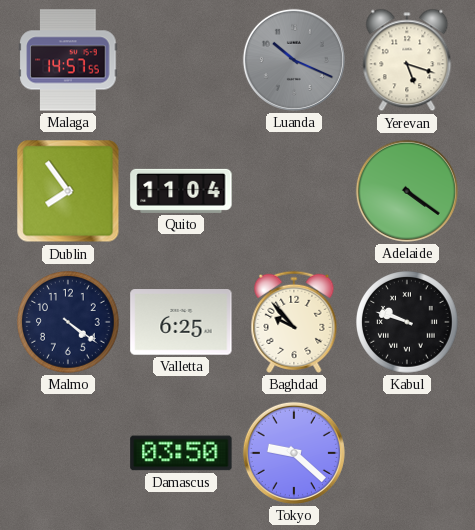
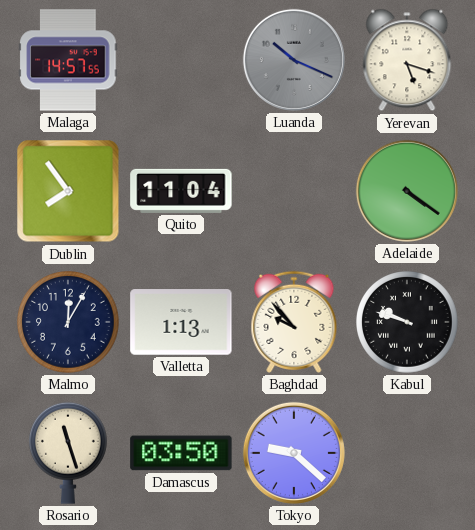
Malmo: 4:21 -> 12:05
Valletta: 6:25 -> 1:13
Rosario: none -> 11:27
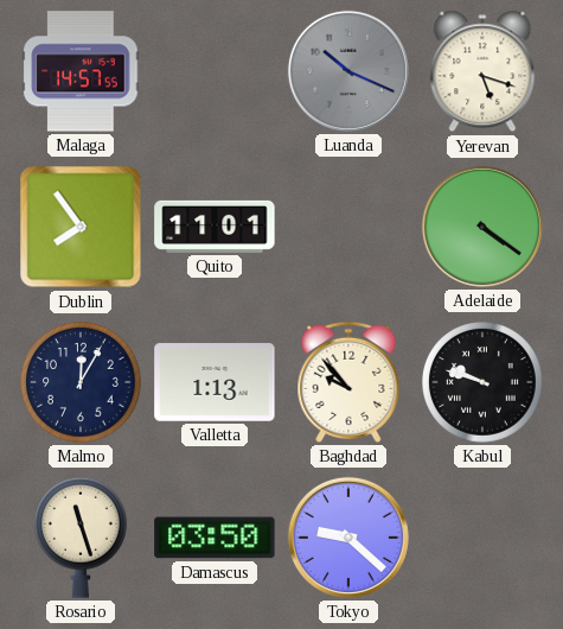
Quito: 11:04 -> 11:01
